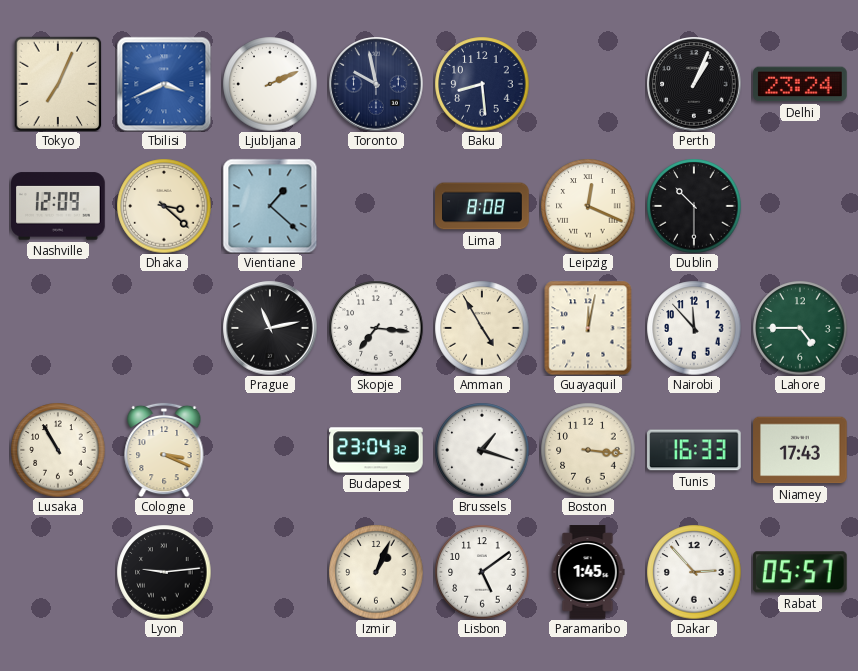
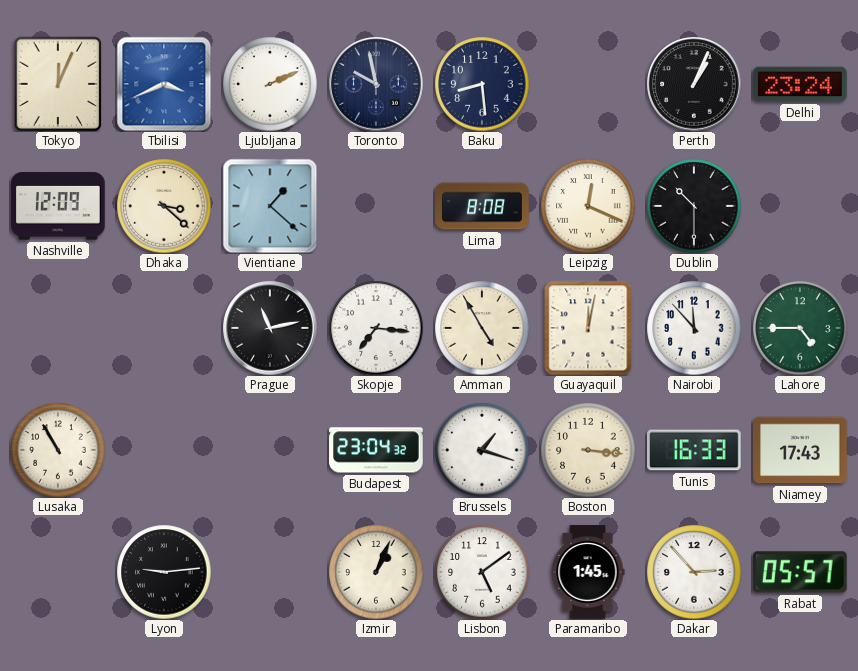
Tokyo: 7:04 -> 12:04
Cologne: 3:19 -> none
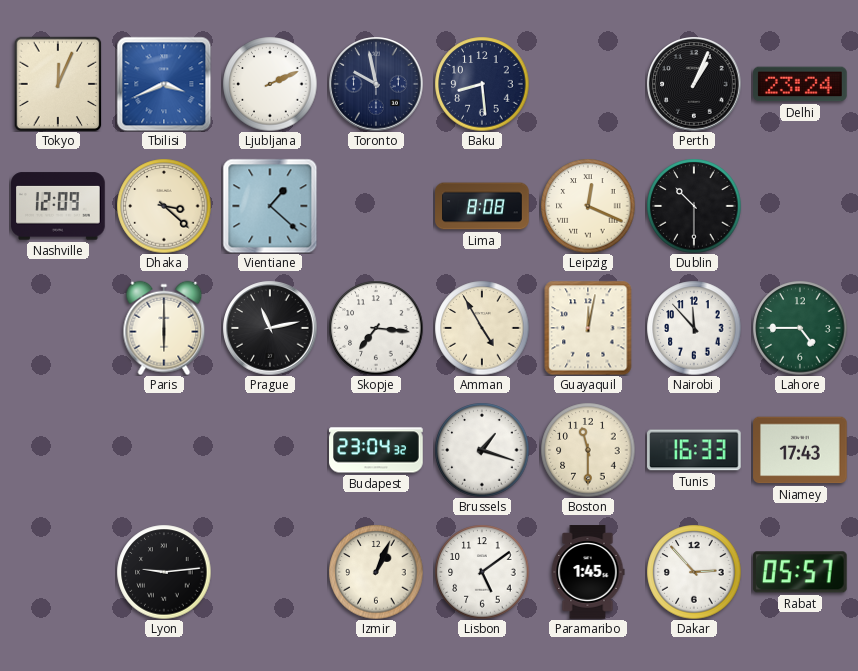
Paris: none -> 6:00
Lusaka: 10:55 -> none
Boston: 3:16 -> 11:30
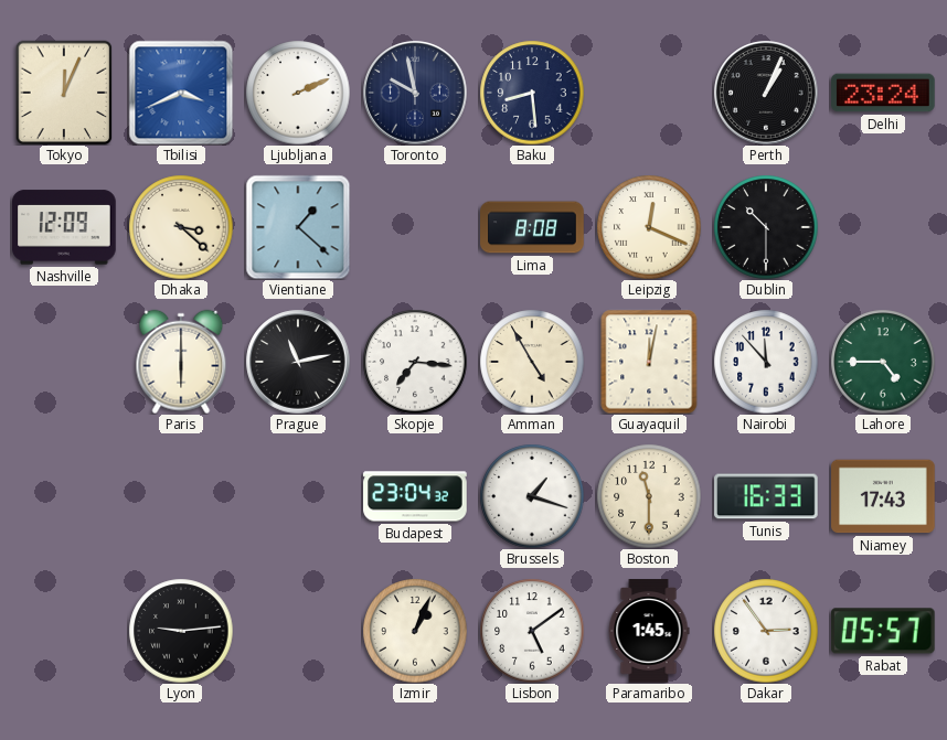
Dakar: 2:53 -> 2:54
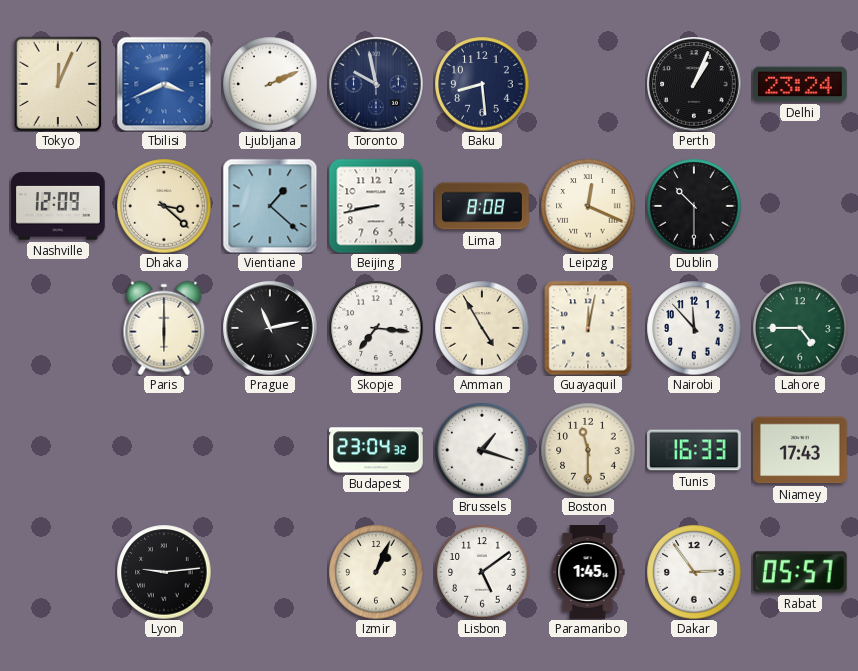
Beijing: none -> 8:43
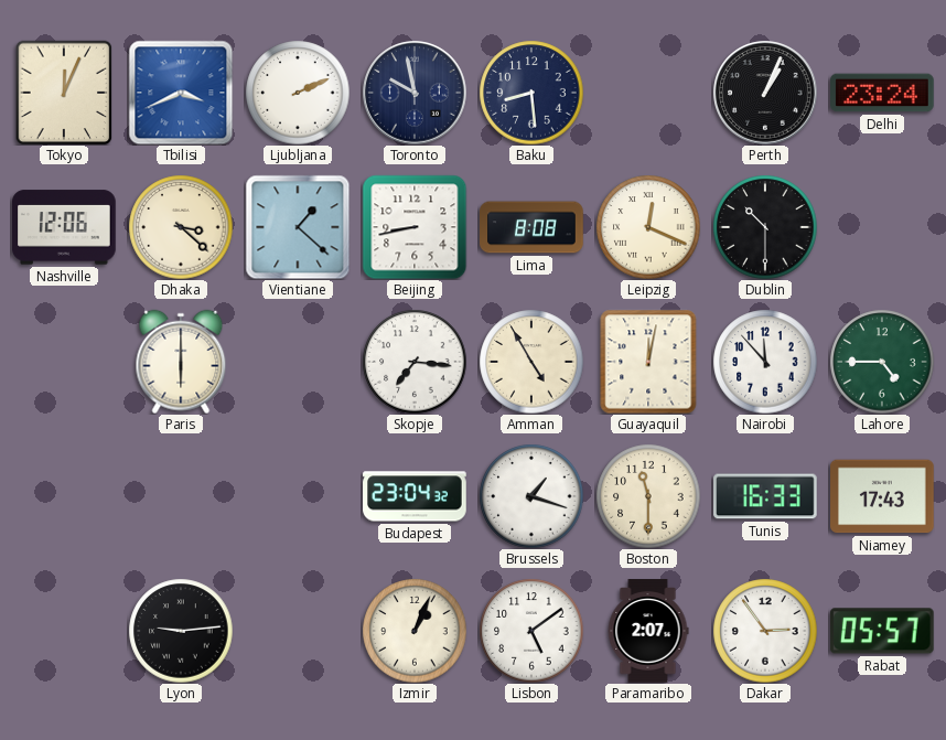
Nashville: 12:09 -> 12:06
Prague: 11:13 -> none
Paramaribo: 1:45 -> 2:07
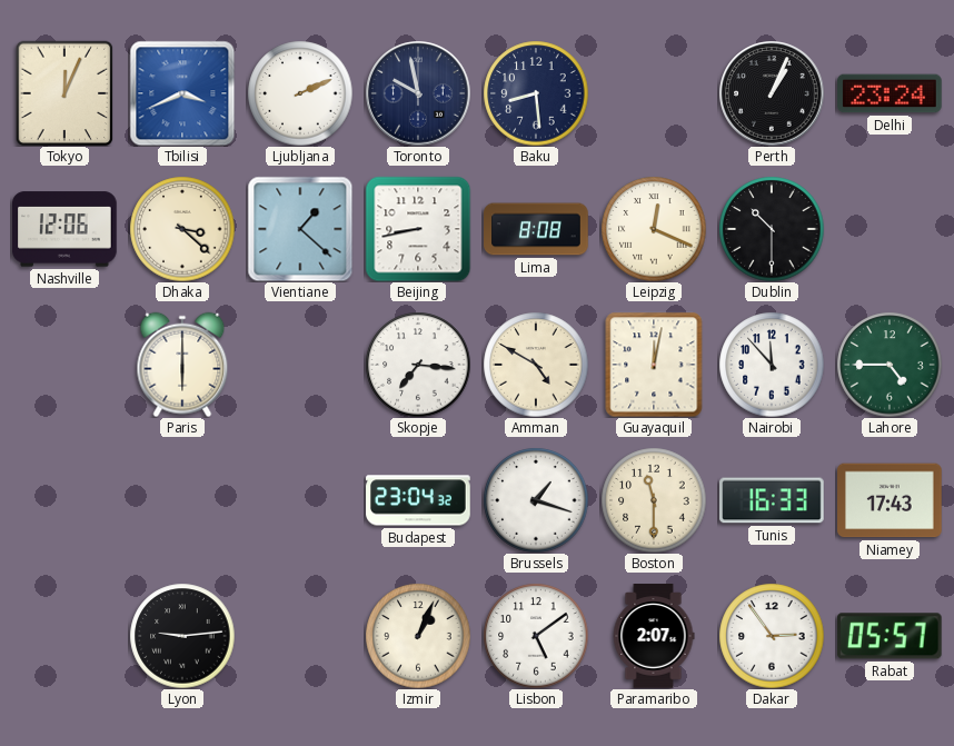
Amman: 4:55 -> 4:50
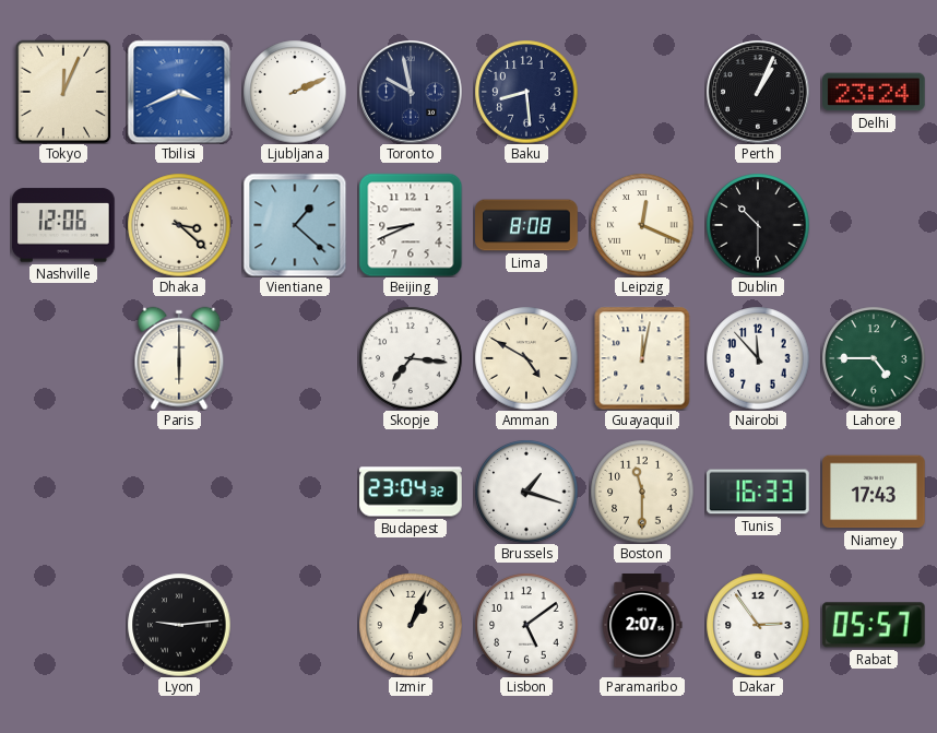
Beijing: 8:43 -> 8:41
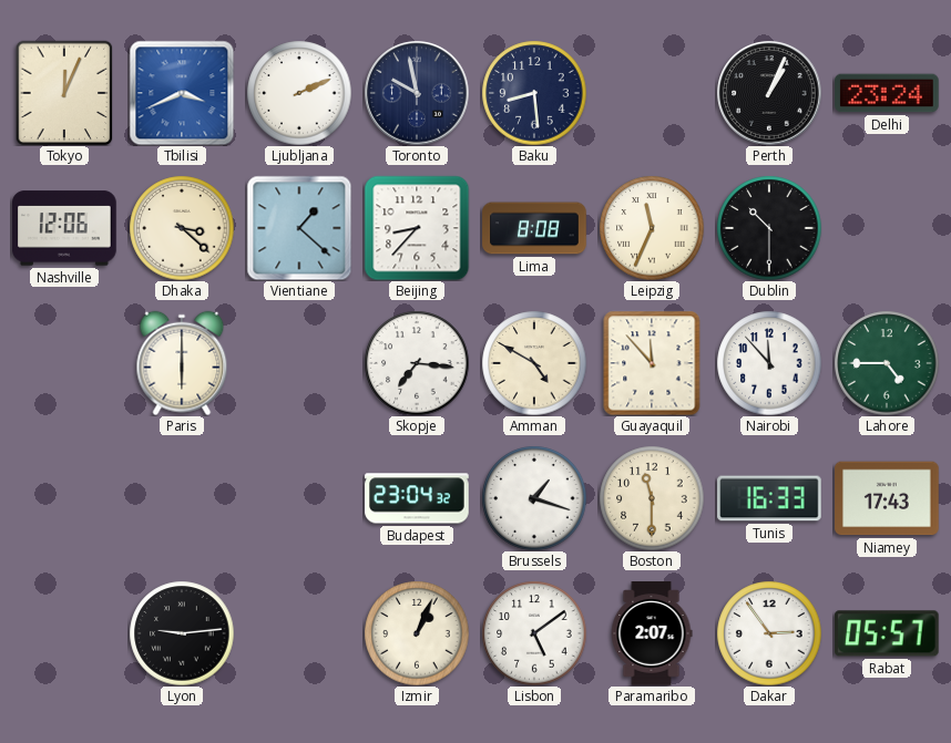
Beijing: 8:41 -> 8:37
Leipzig: 12:19 -> 11:34
Guayaquil: 12:02 -> 11:53
